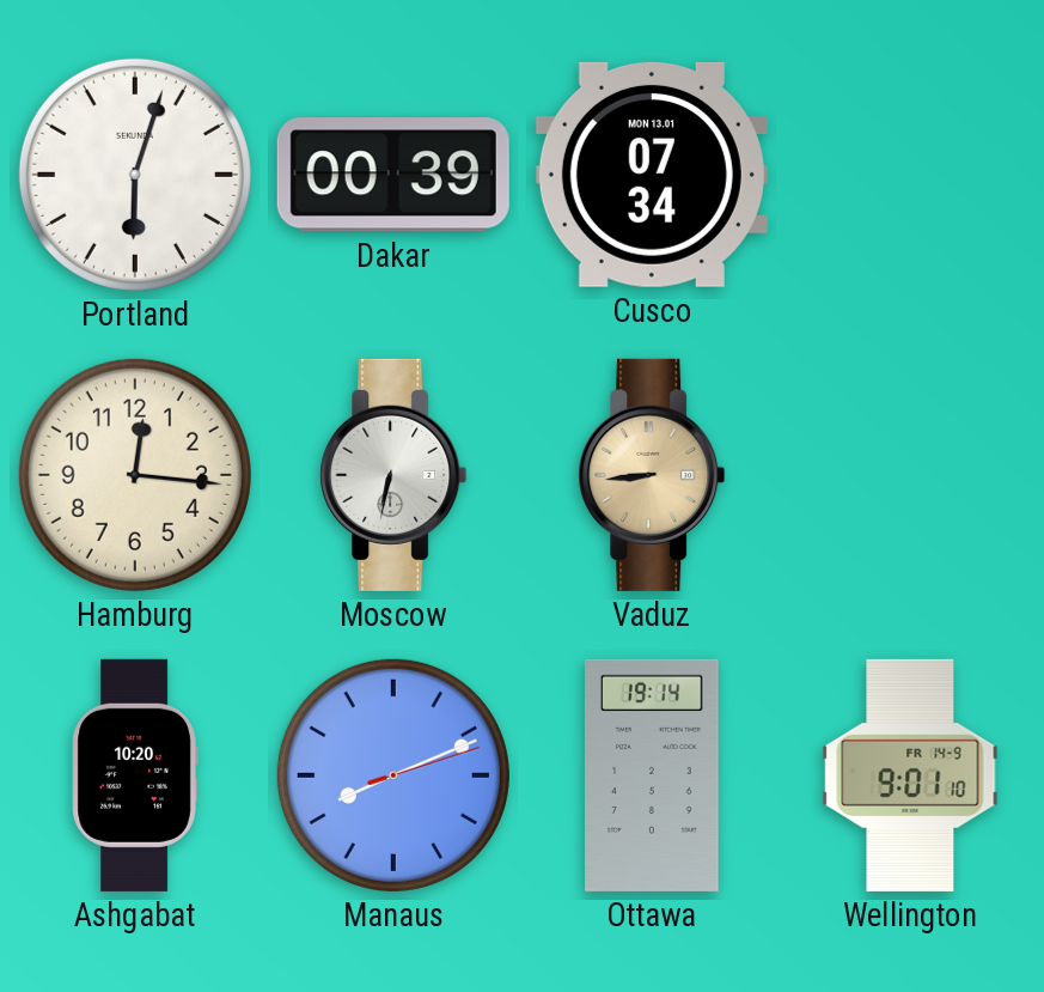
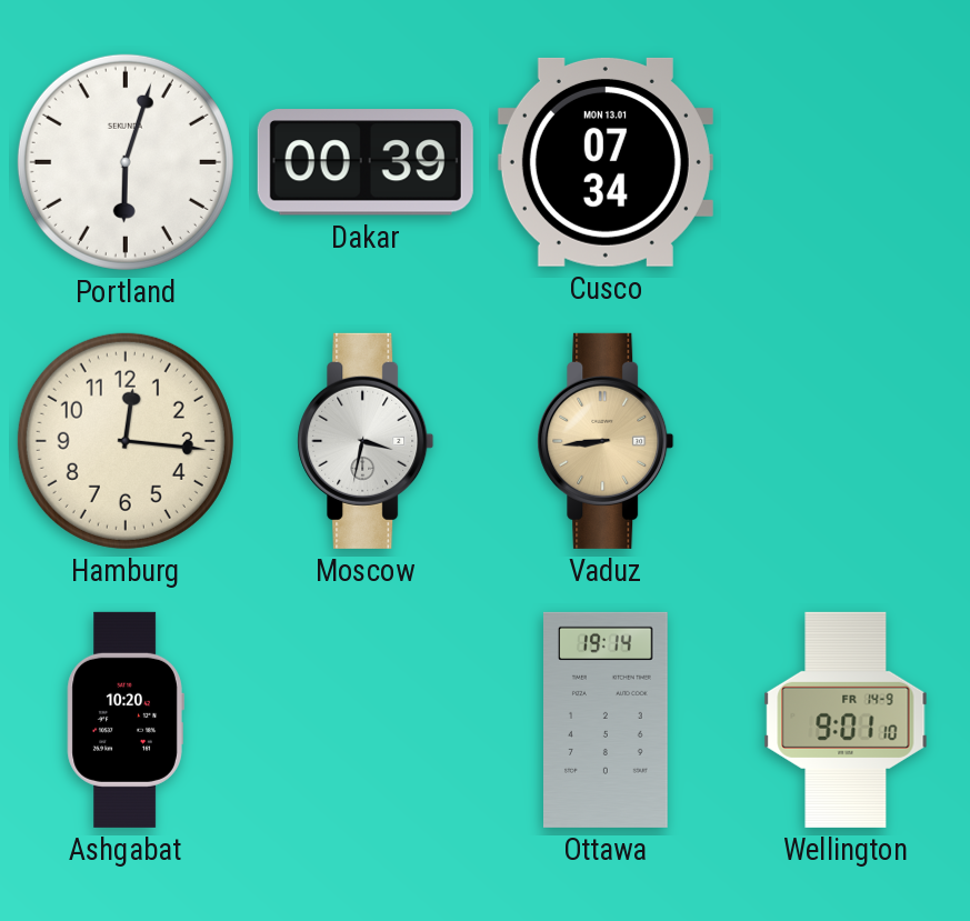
Moscow: 6:32 -> 3:32
Manaus: 8:11 -> none
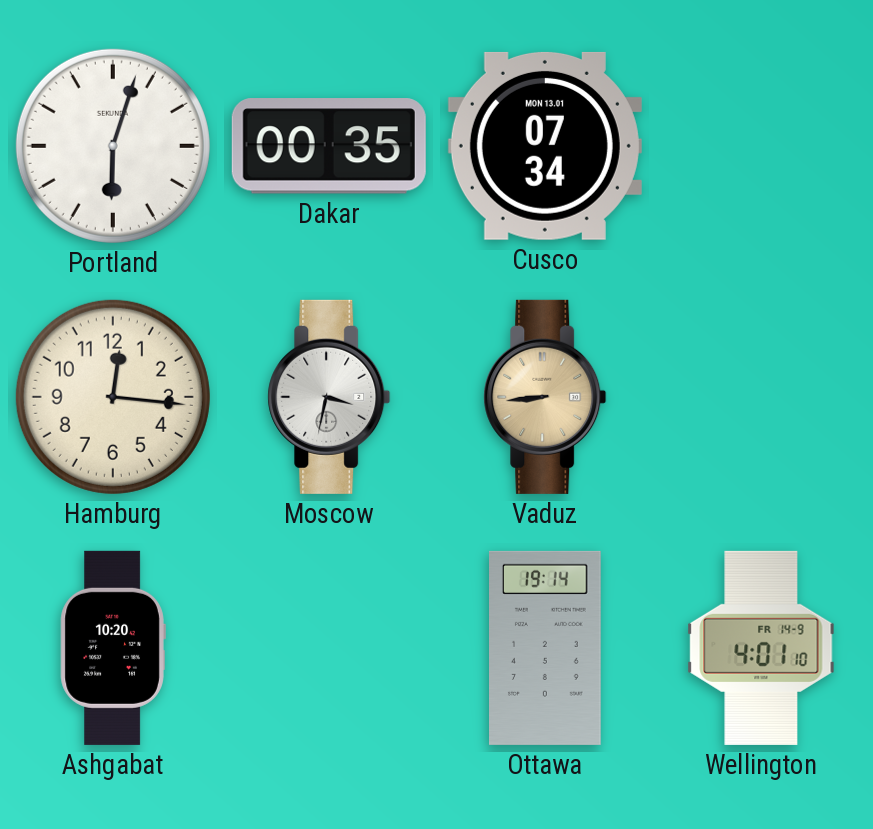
Dakar: 00:39 -> 00:35
Wellington: 9:01 -> 4:01
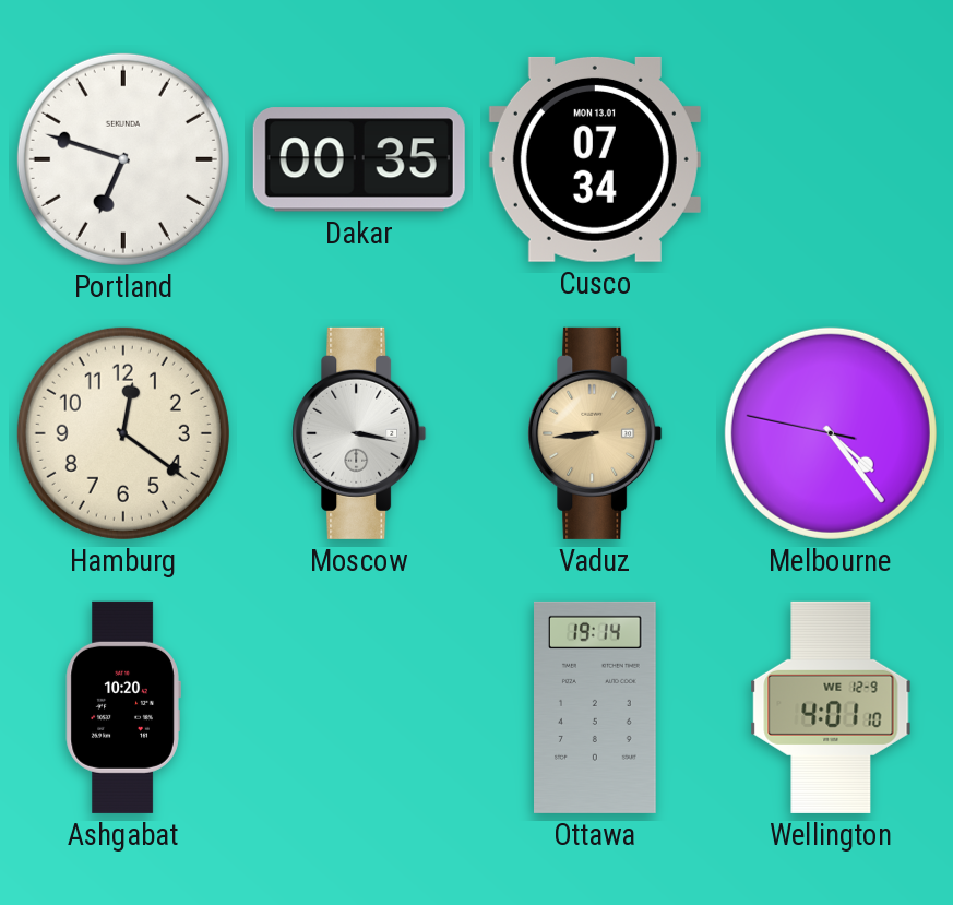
Portland: 6:03 -> 6:48
Hamburg: 12:16 -> 12:21
Moscow: 3:32 -> 3:17
Melbourne: none -> 4:23
Wellington date: FR 14-9 -> WE 12-9
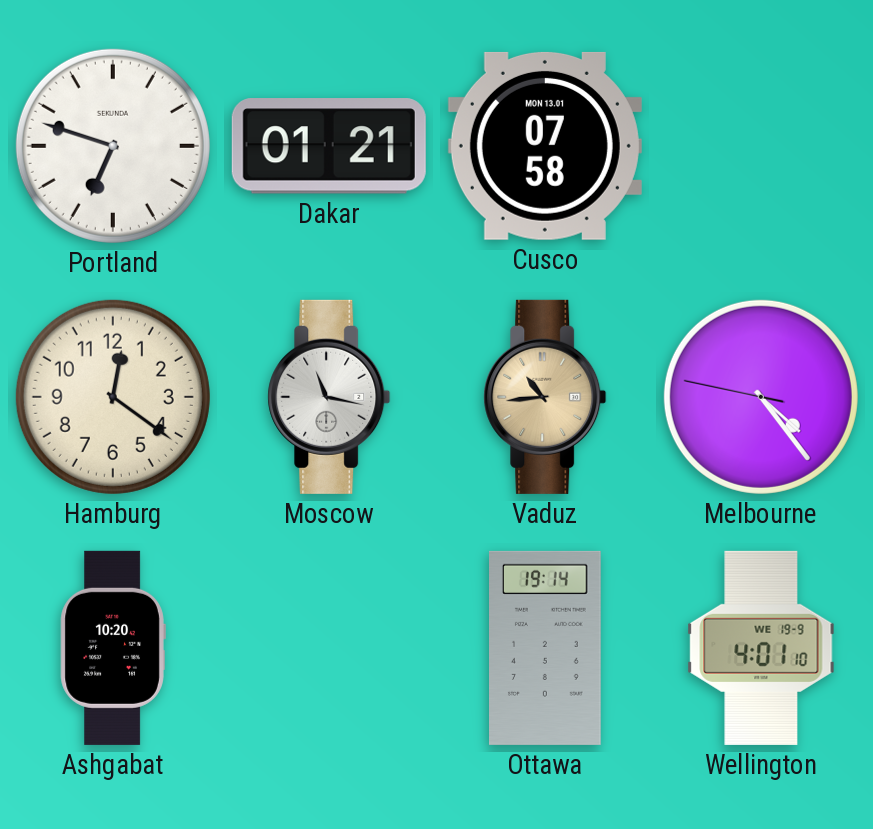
Dakar: 00:35 -> 01:21
Cusco: 07:34 -> 07:58
Moscow: 3:17 -> 11:17
Vaduz: 8:44 -> 10:44
Wellington date: WE 12-9 -> WE 19-9
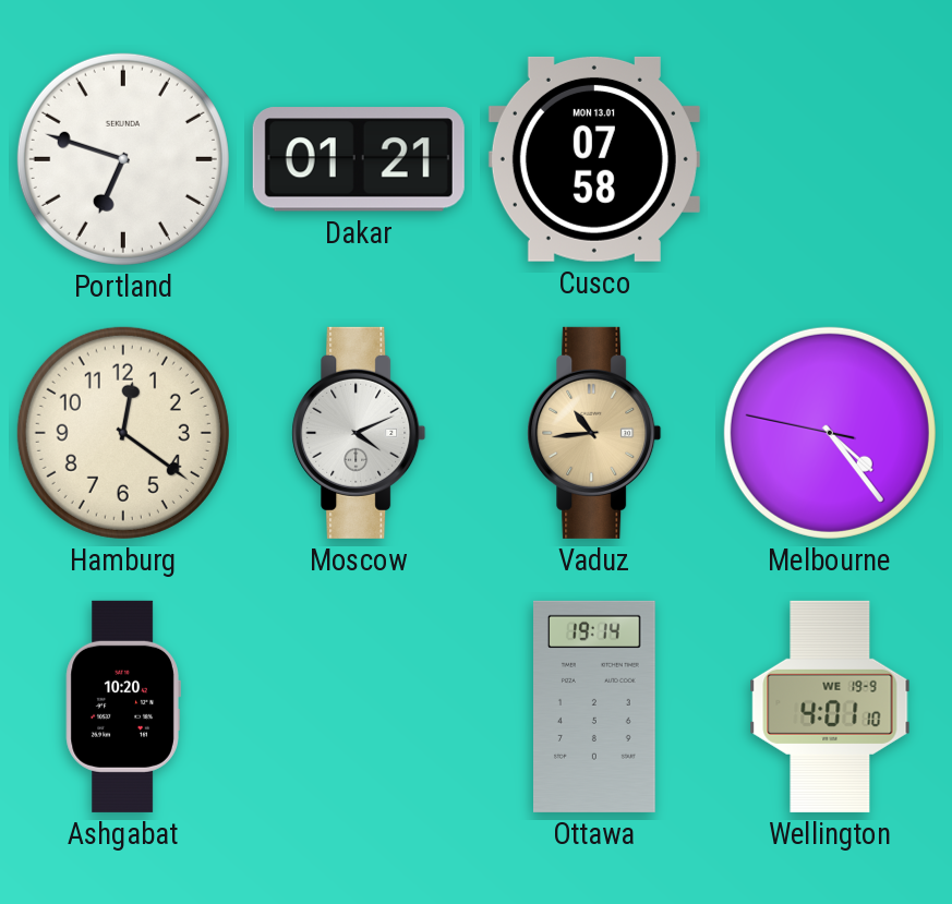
Moscow: 11:17 -> 4:11
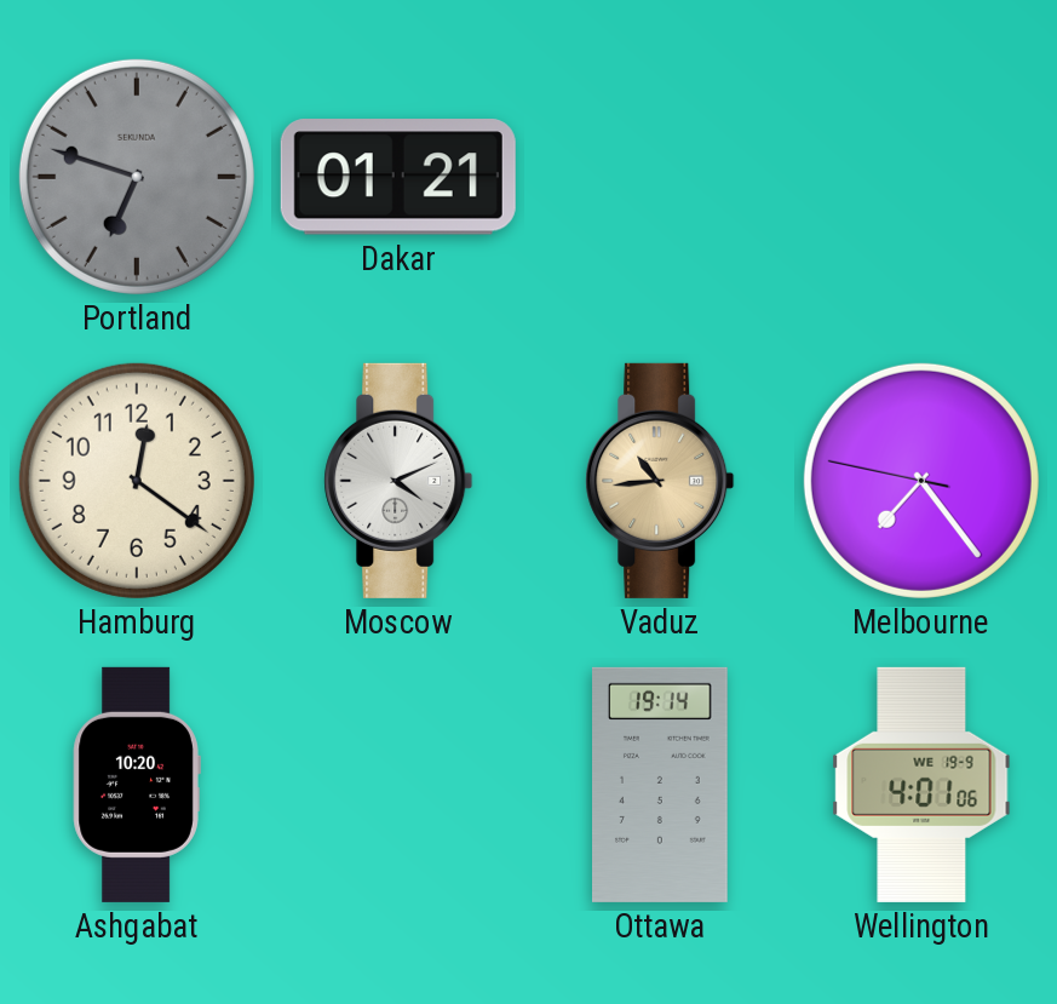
Portland dial: white -> grey
Cusco: 07:58 -> none
Melbourne: 4:23 -> 7:23
Wellington: 4:01:10 -> 4:01:06
